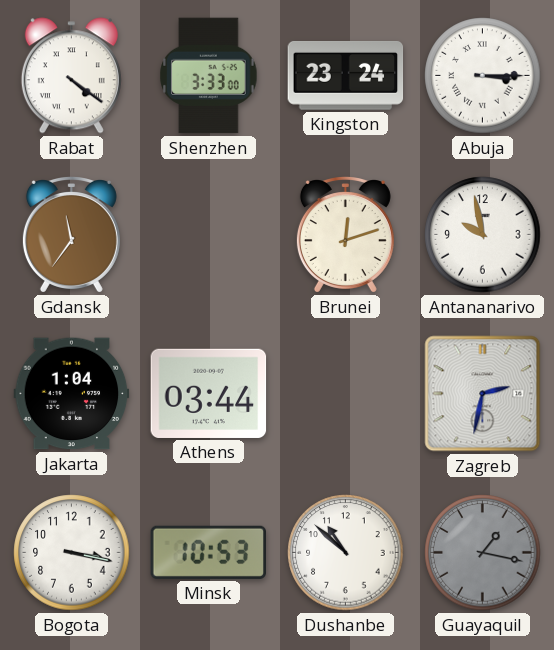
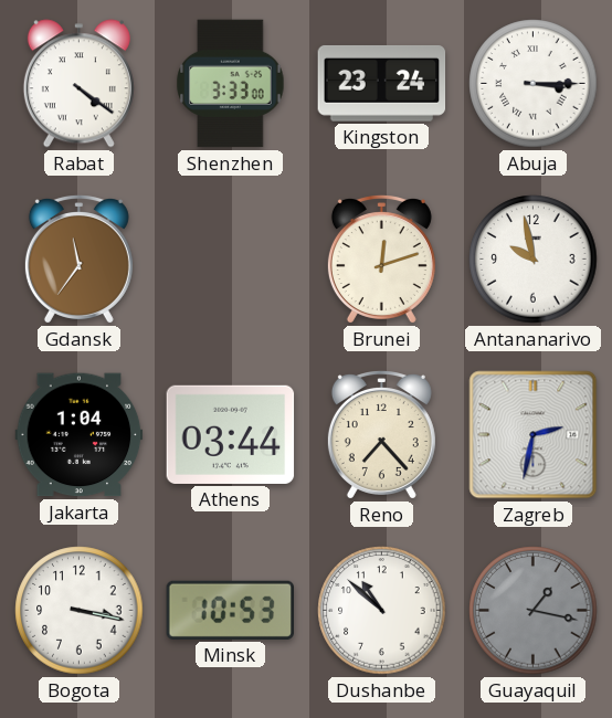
Reno: none -> 7:23
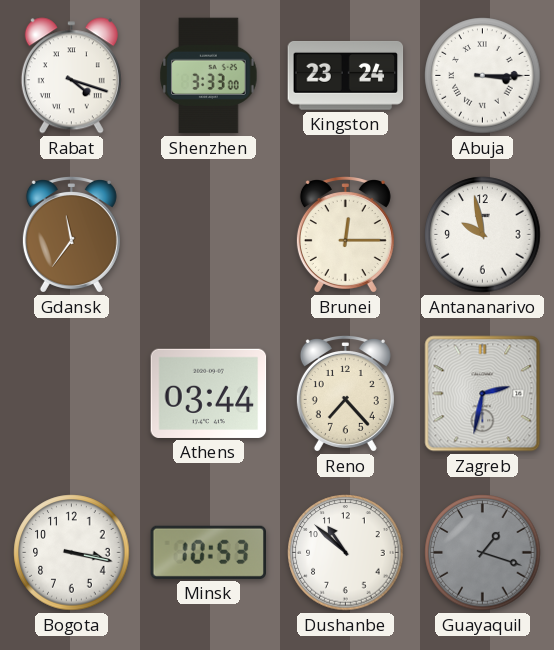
Rabat: 4:21 -> 4:18
Brunei: 12:12 -> 12:15
Jakarta: 1:04 -> none
Guayaquil: 1:17 -> 1:18
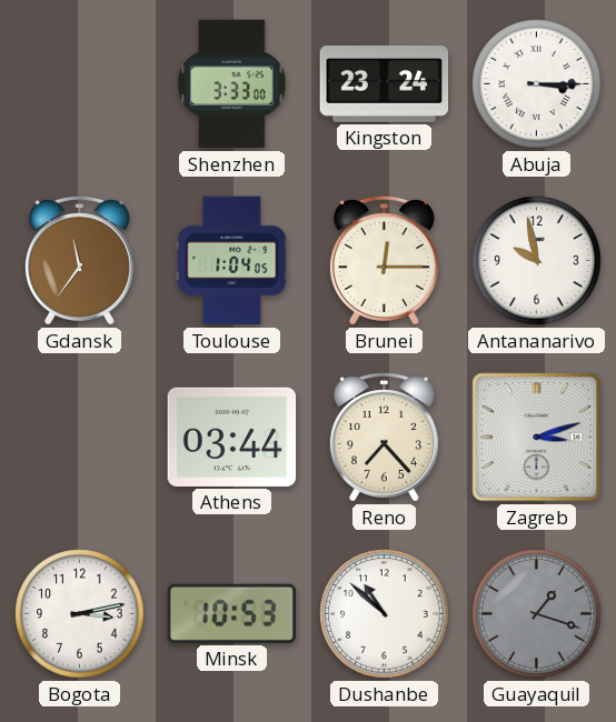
Rabat: 4:18 -> none
Toulouse: none -> 1:04
Zagreb: 2:32 -> 3:12
Bogota: 3:17 -> 3:13
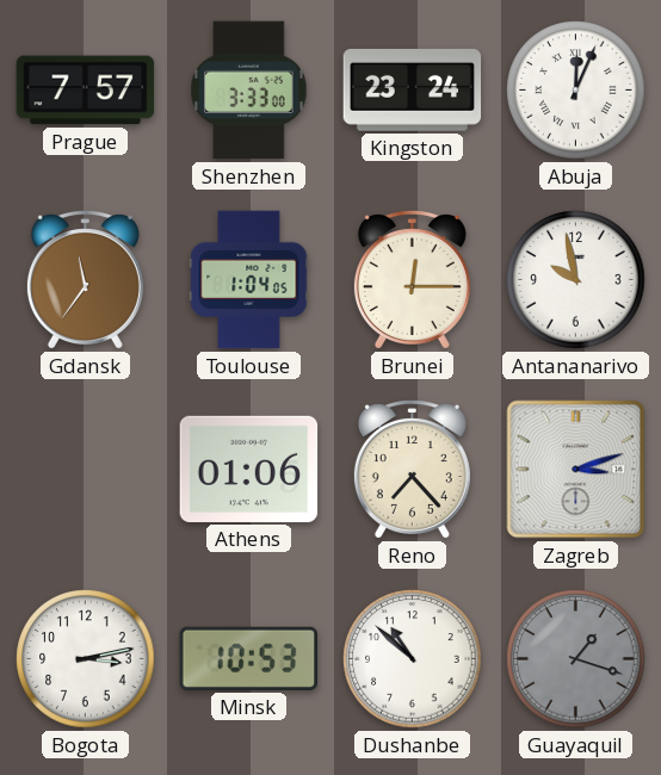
Prague: none -> 7:57
Abuja: 3:15 -> 12:04
Athens: 03:44 -> 01:06
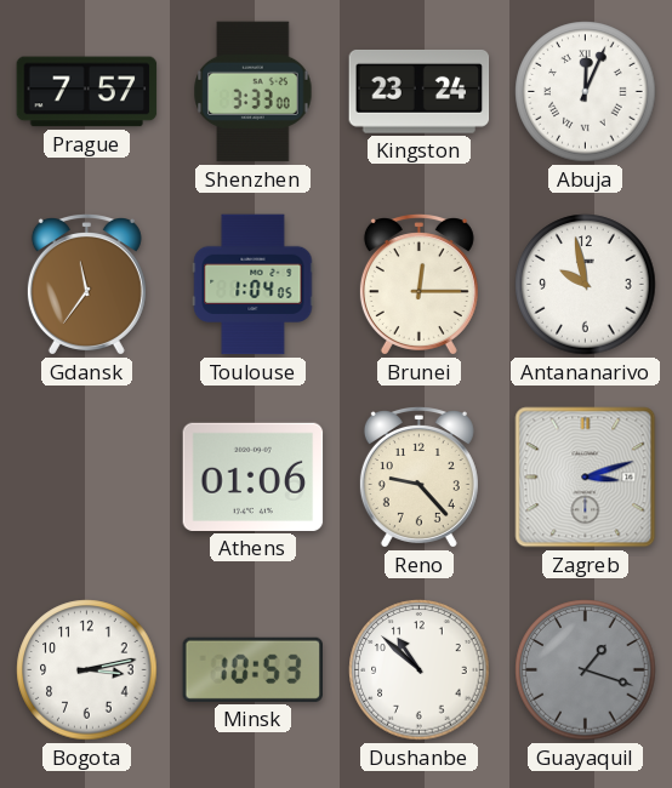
Reno: 7:23 -> 9:23
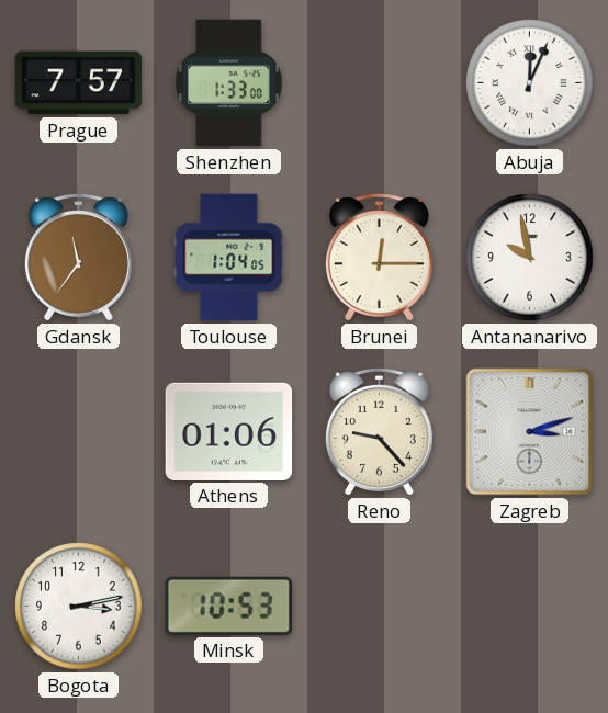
Shenzhen: 3:33 -> 1:33
Kingston: 23:24 -> none
Dushanbe: 10:52 -> none
Guayaquil: 1:18 -> none
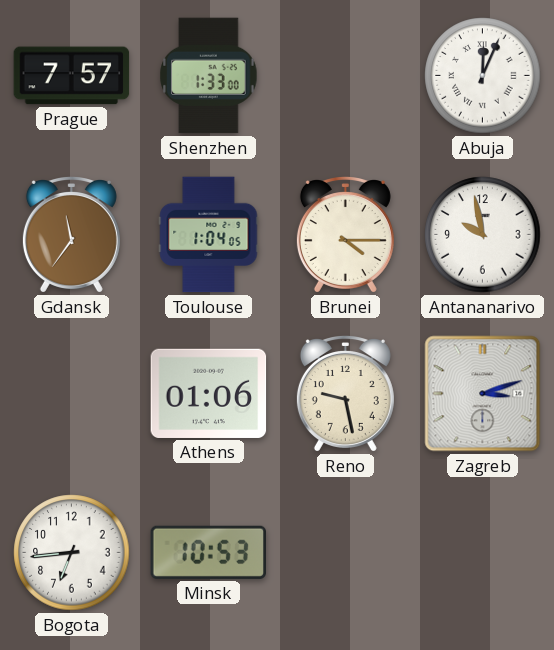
Brunei: 12:15 -> 4:15
Reno: 9:23 -> 9:28
Bogota: 3:13 -> 6:44
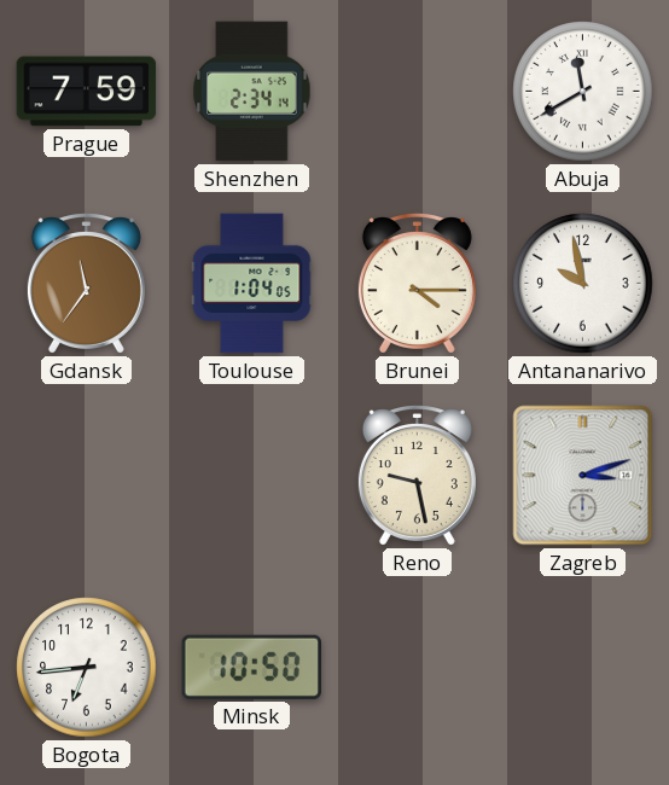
Prague: 7:57 -> 7:59
Shenzhen: 1:33 -> 2:34
Abuja: 12:04 -> 11:40
Athens: 01:06 -> none
Minsk: 10:53 -> 10:50
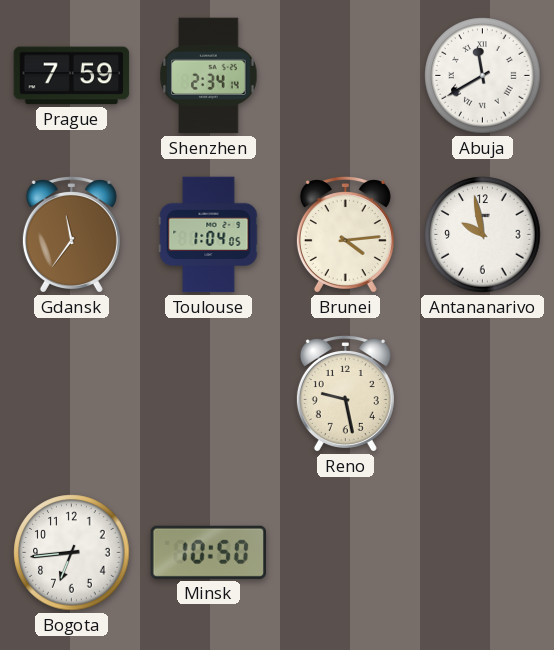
Brunei: 4:15 -> 4:14
Zagreb: 3:12 -> none
